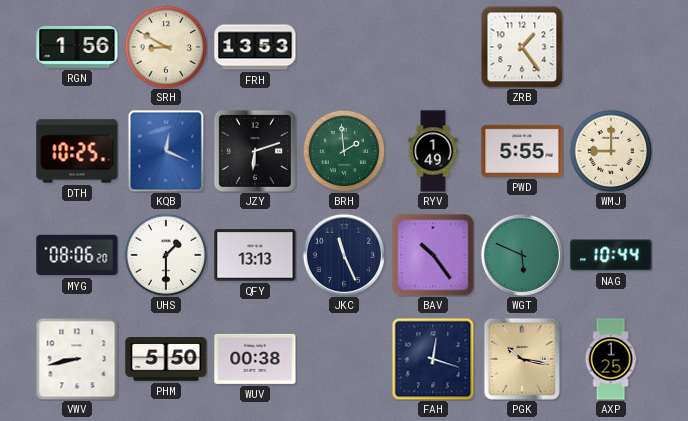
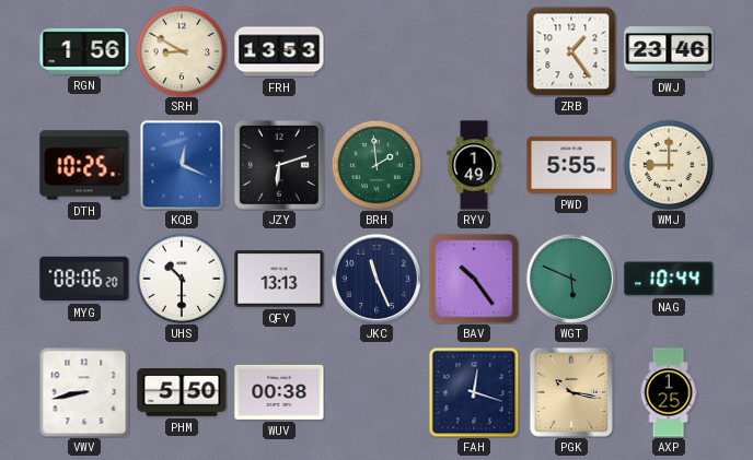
DWJ: none -> 23:46
UHS: 1:30 -> 10:30
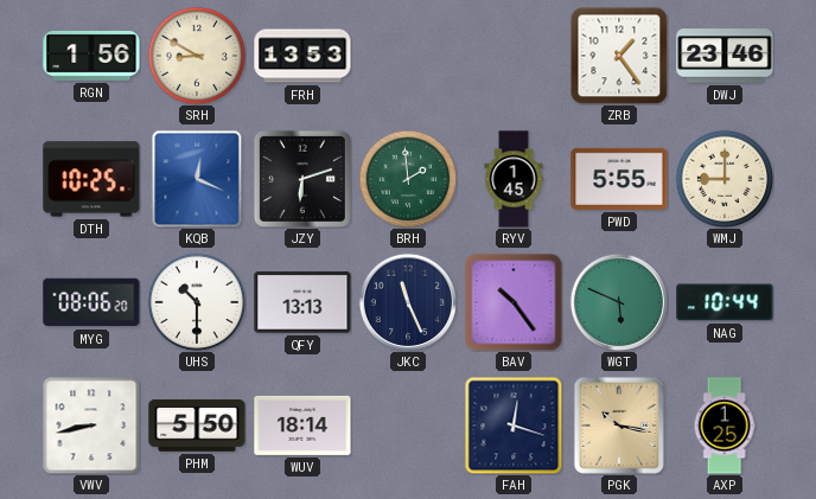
RYV: 1:49 -> 1:45
WUV: 00:38 -> 18:14
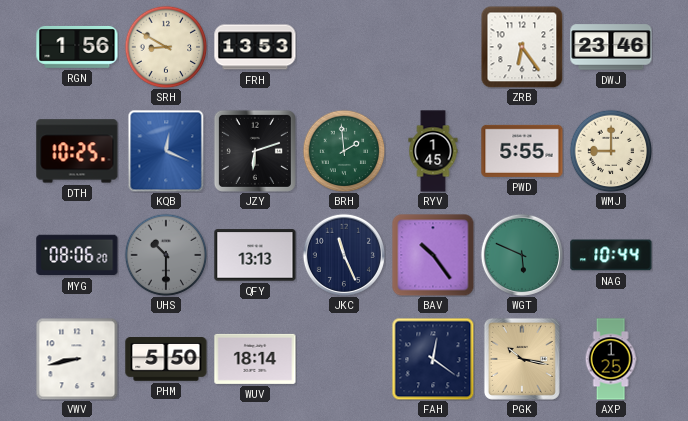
ZRB: 1:24 -> 6:24
UHS dial: white -> grey
FAH: 12:18 -> 12:21
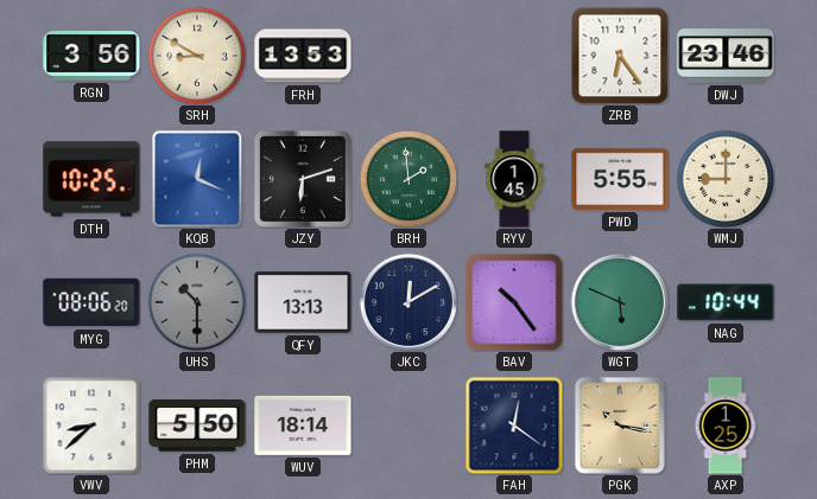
RGN: 1:56 -> 3:56
JKC: 11:26 -> 12:10
VWV: 8:43 -> 8:38
